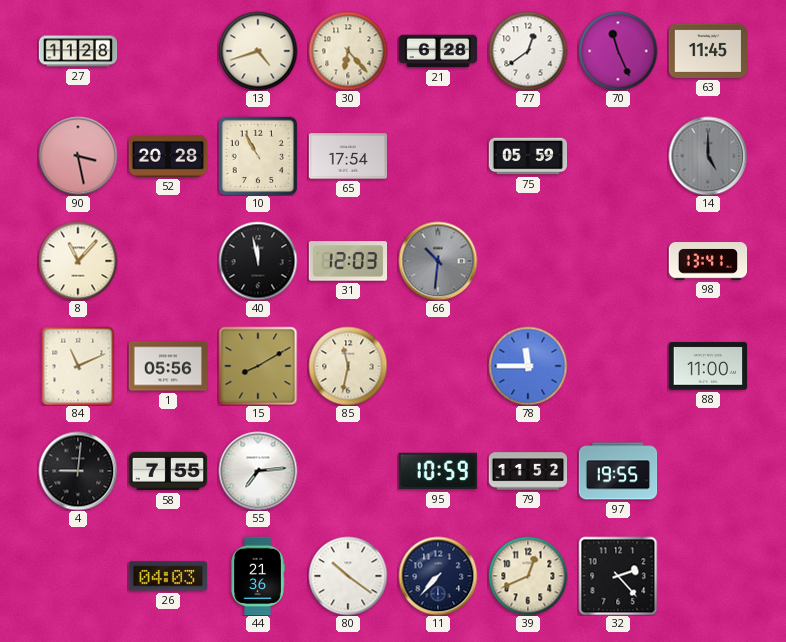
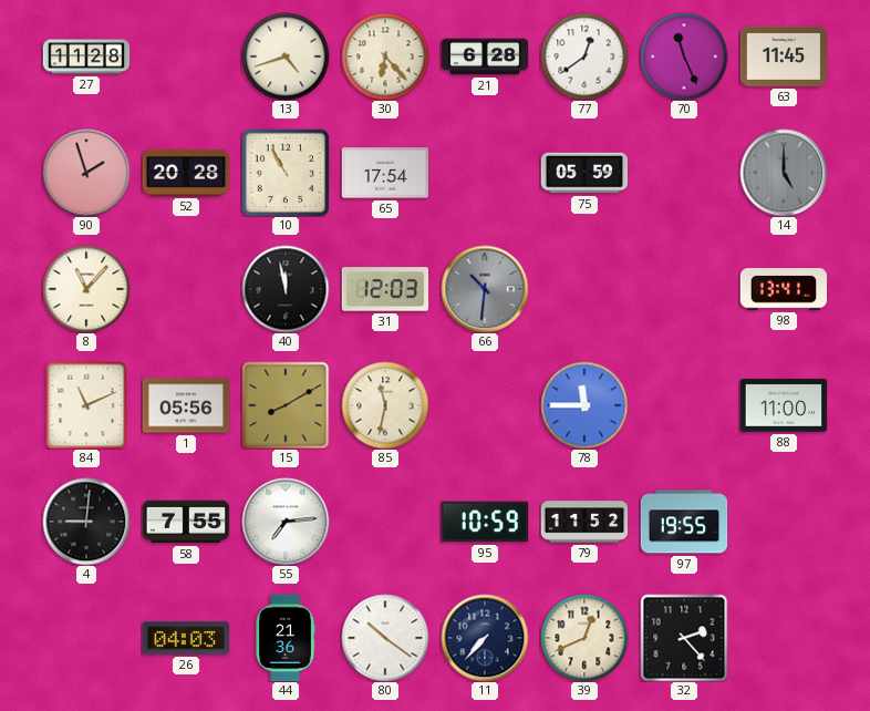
90: 3:28 -> 1:57
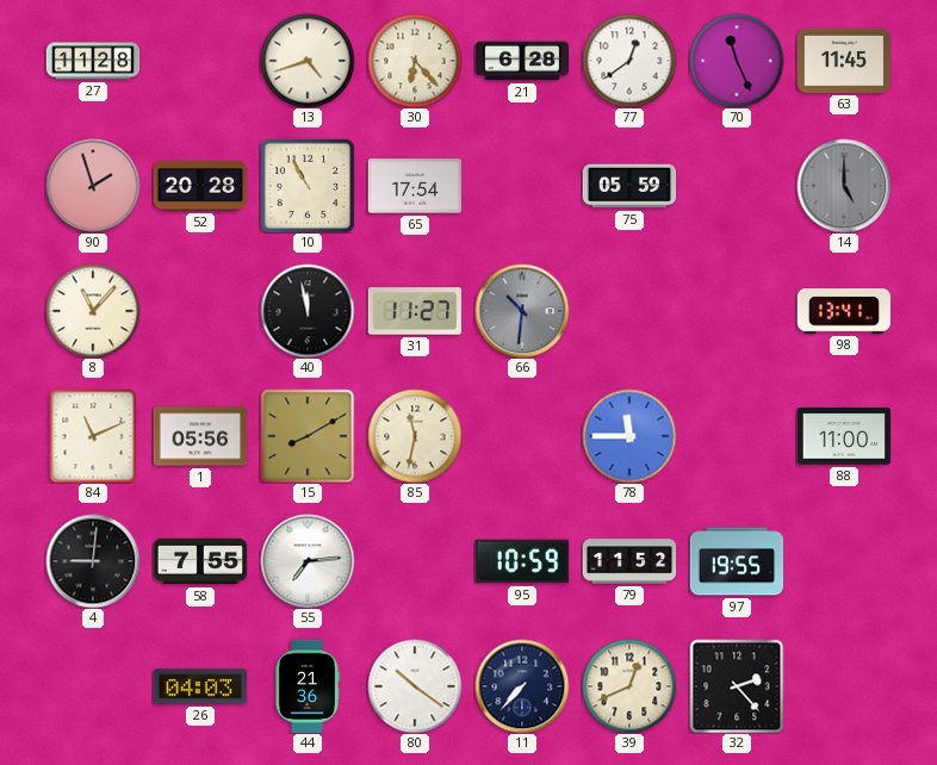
31: 12:03 -> 11:27
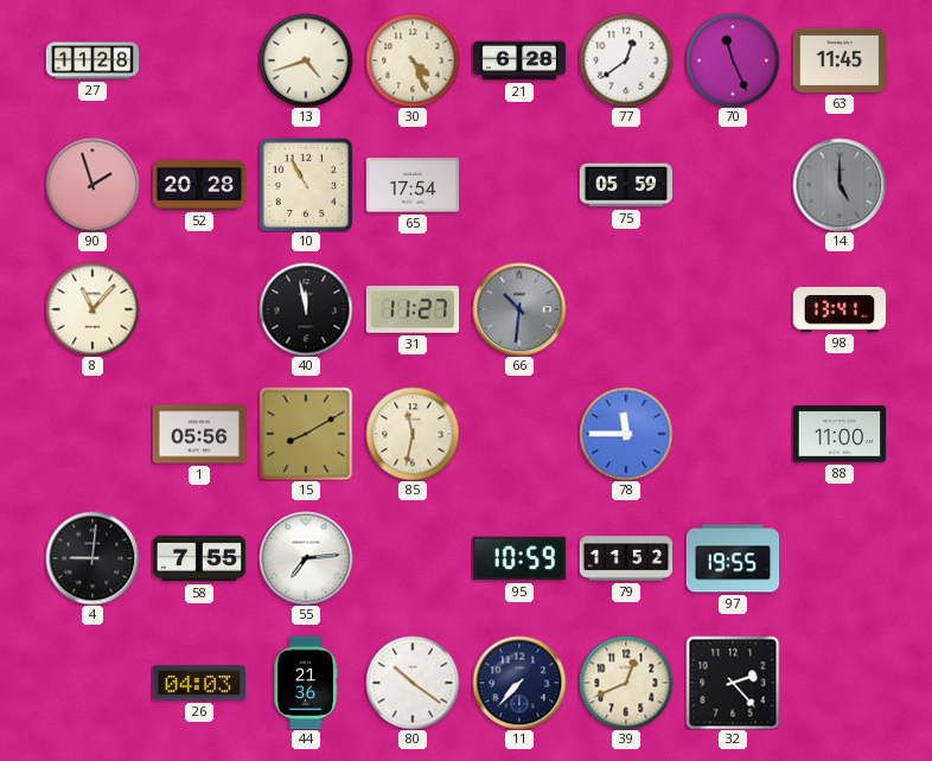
30: 6:23 -> 4:26
84: 11:11 -> none
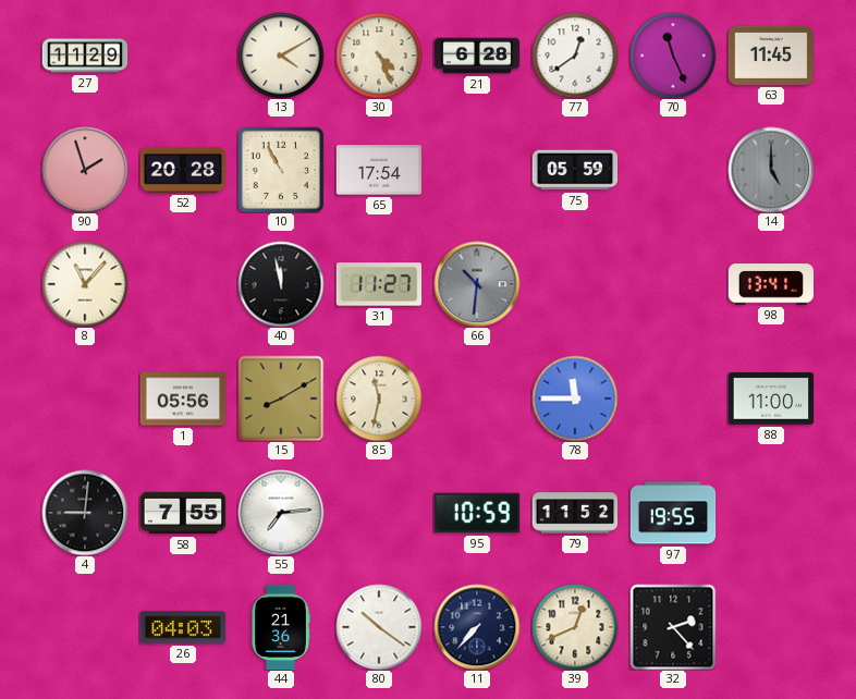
27: 11:28 -> 11:29
13: 4:42 -> 4:10
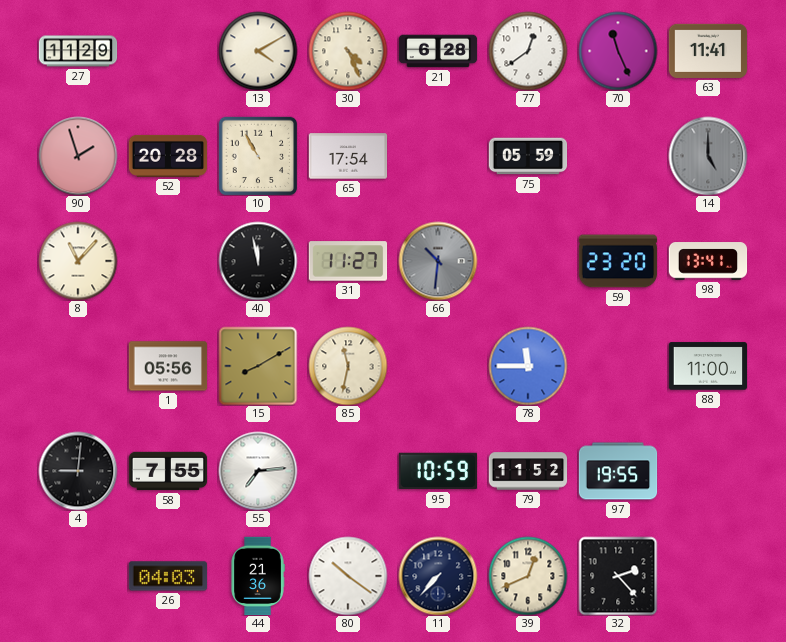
63: 11:45 -> 11:41
59: none -> 23:20
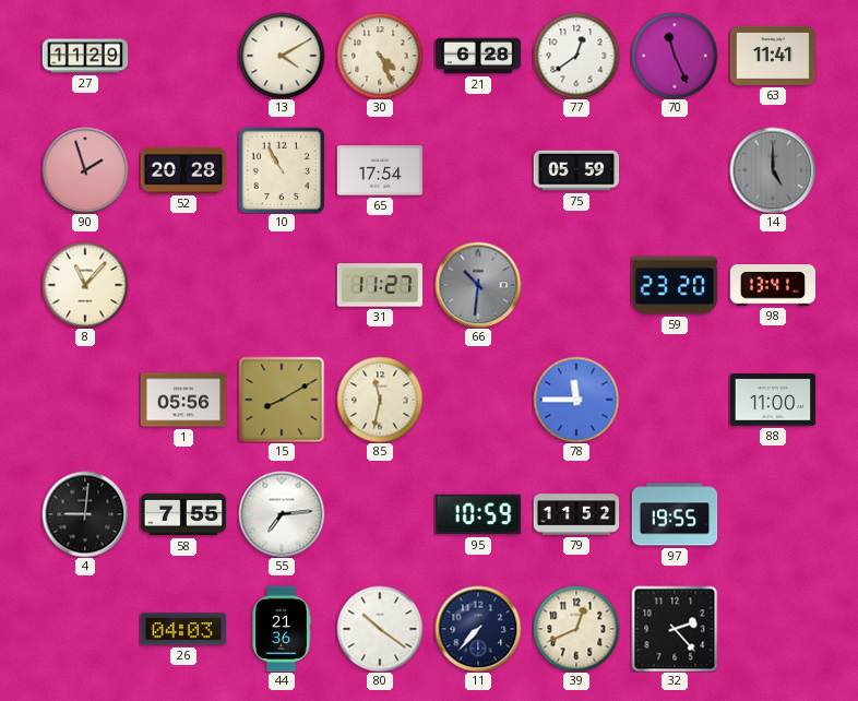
40: 11:58 -> none
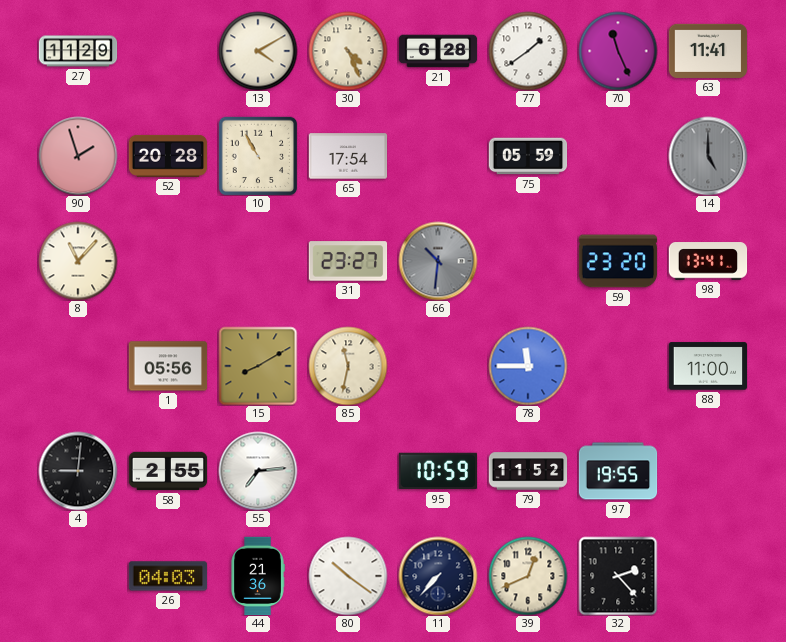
77: 12:39 -> 1:39
31: 11:27 -> 23:27
58: 7:55 -> 2:55
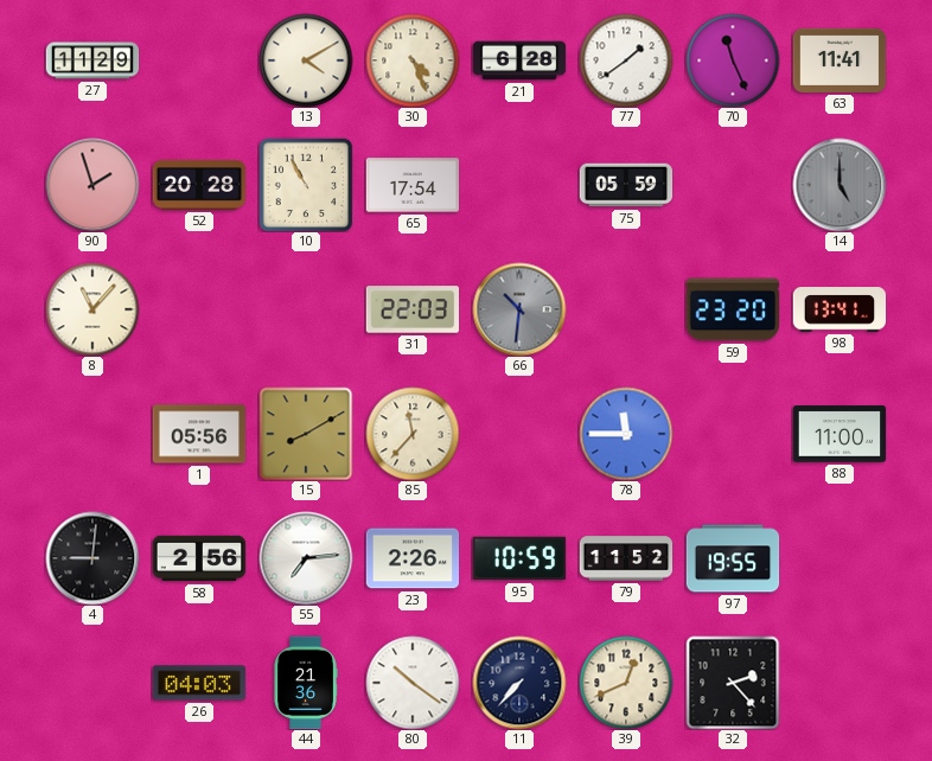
31: 23:27 -> 22:03
85: 11:32 -> 11:37
58: 2:55 -> 2:56
23: none -> 2:26
